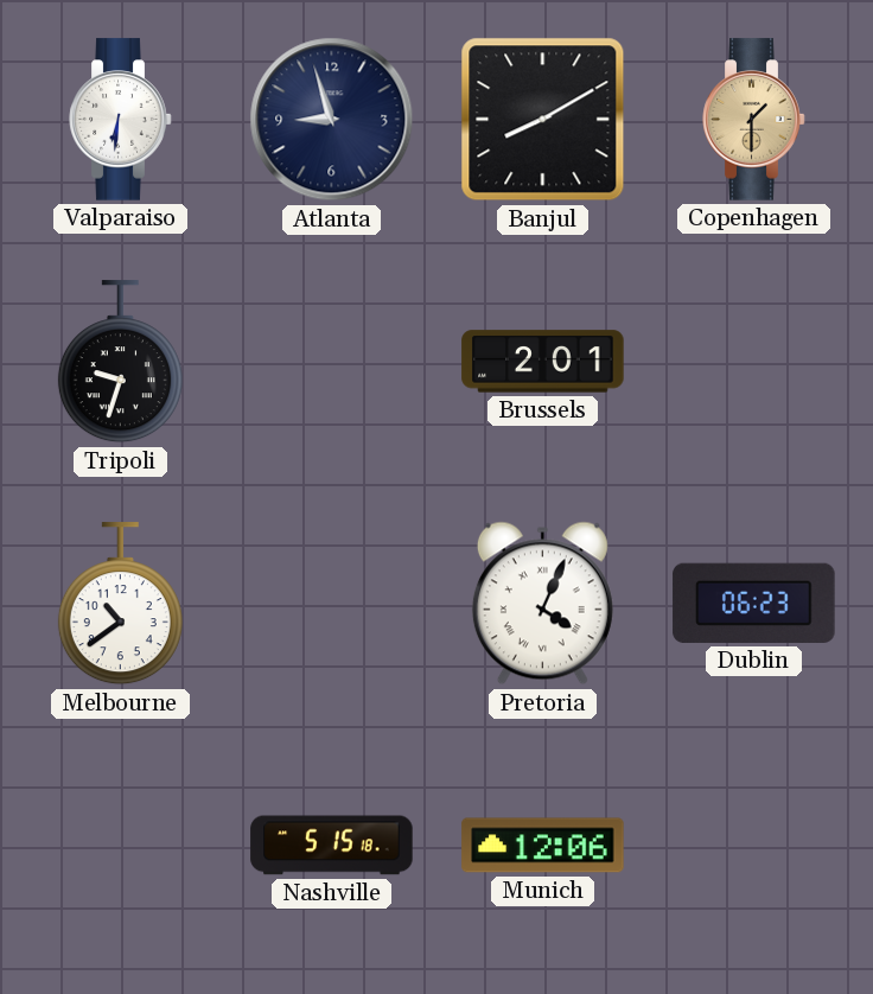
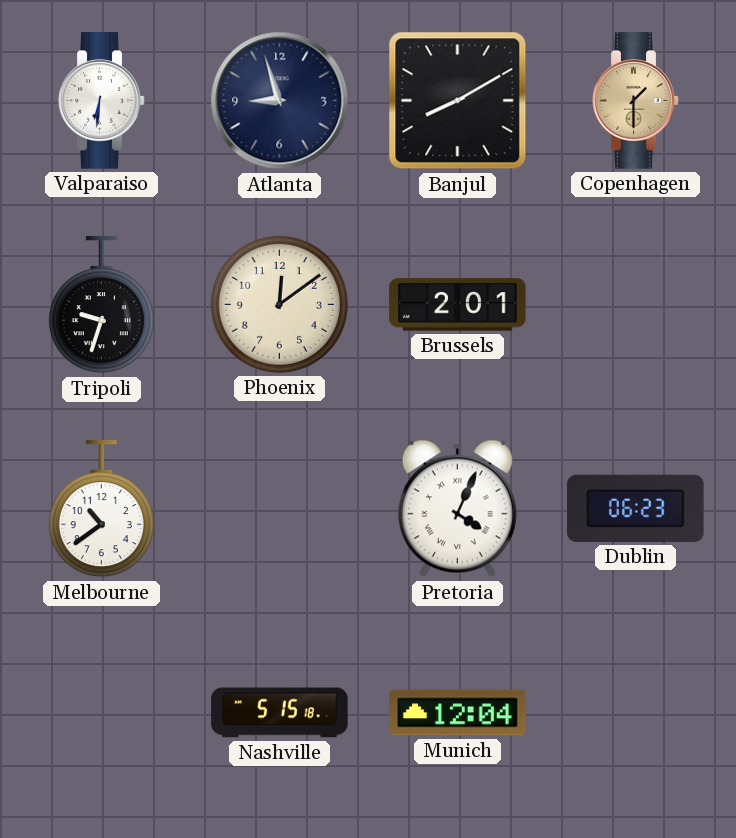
Phoenix: none -> 12:09
Munich: 12:06 -> 12:04
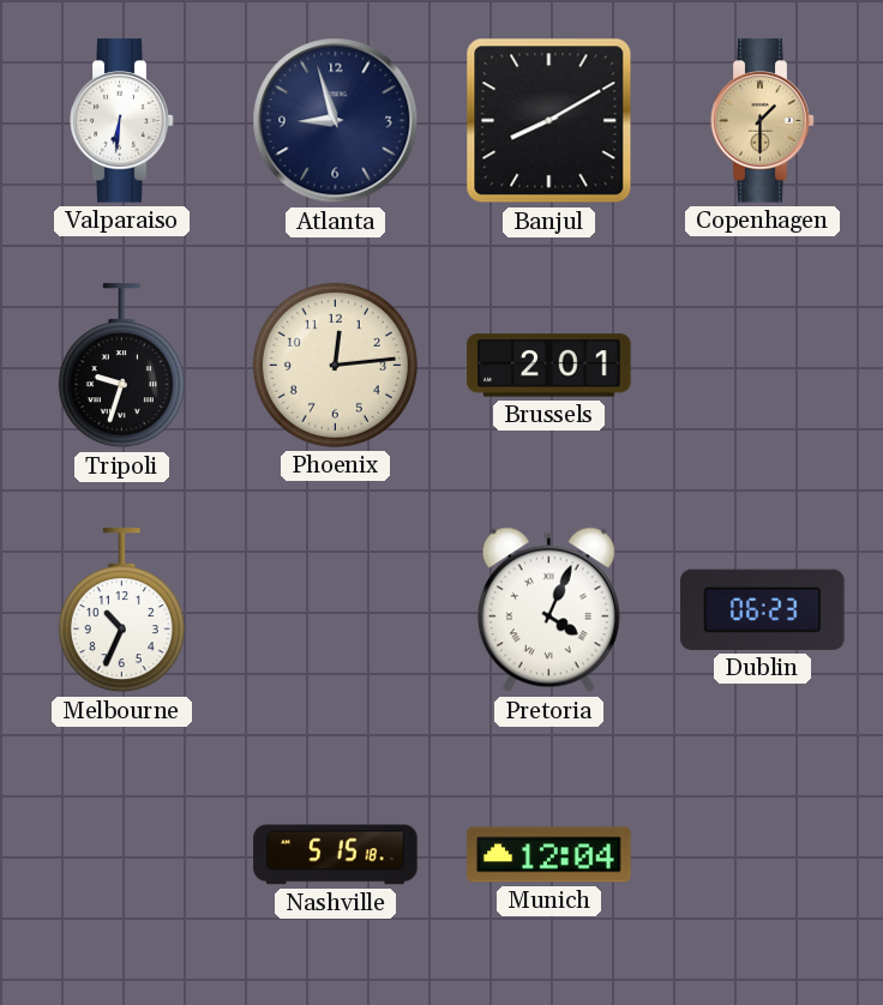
Phoenix: 12:09 -> 12:14
Melbourne: 10:39 -> 10:34
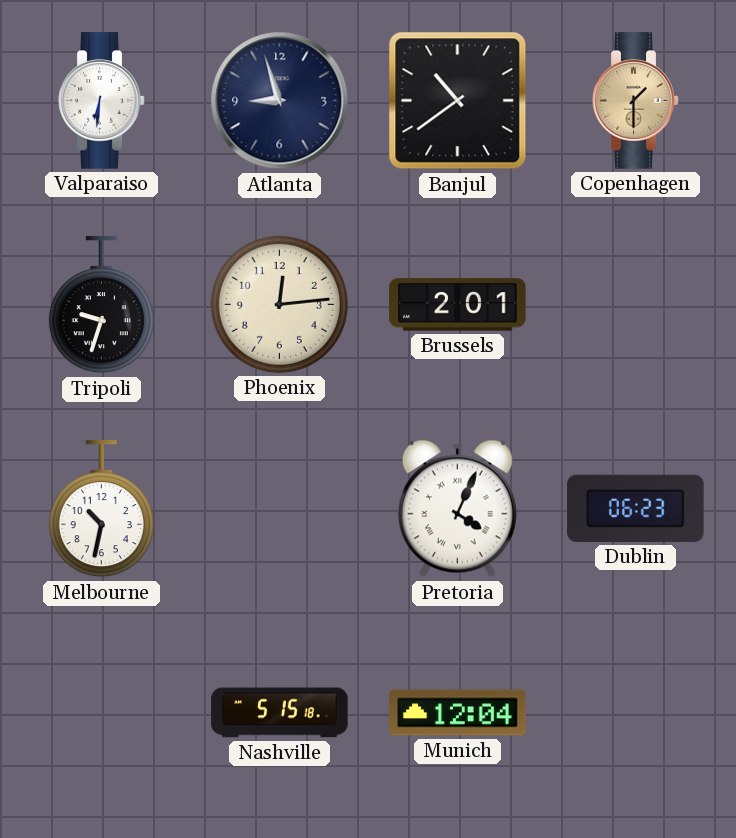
Banjul: 8:10 -> 10:39
Melbourne: 10:34 -> 10:32
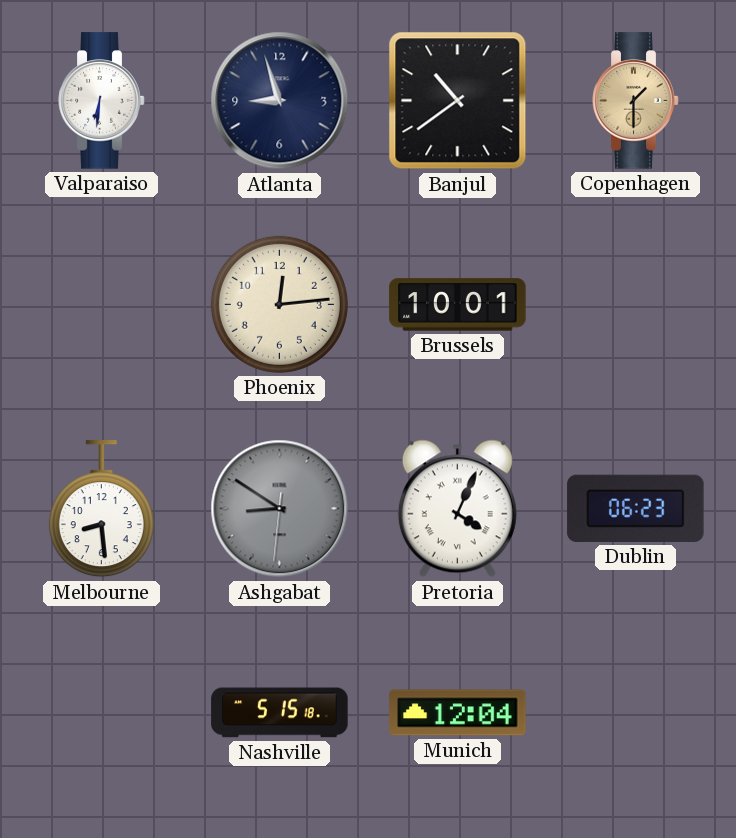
Tripoli: 9:33 -> none
Brussels: 2:01 -> 10:01
Melbourne: 10:32 -> 8:29
Ashgabat: none -> 8:50
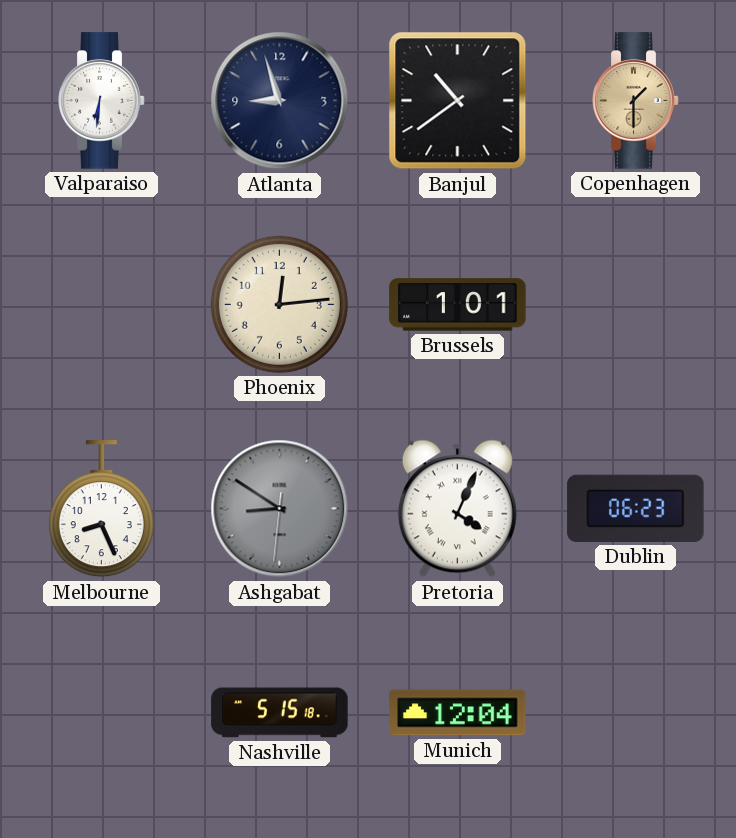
Brussels: 10:01 -> 1:01
Melbourne: 8:29 -> 8:26
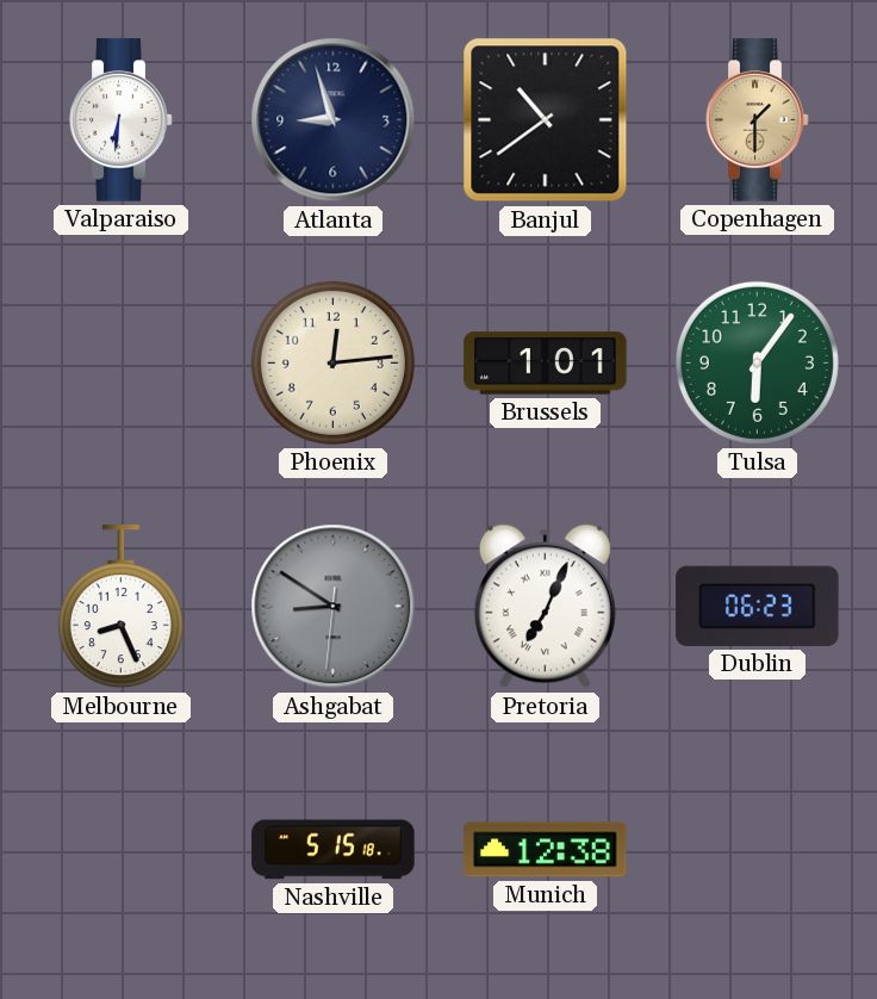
Tulsa: none -> 6:06
Pretoria: 4:04 -> 7:04
Munich: 12:04 -> 12:38
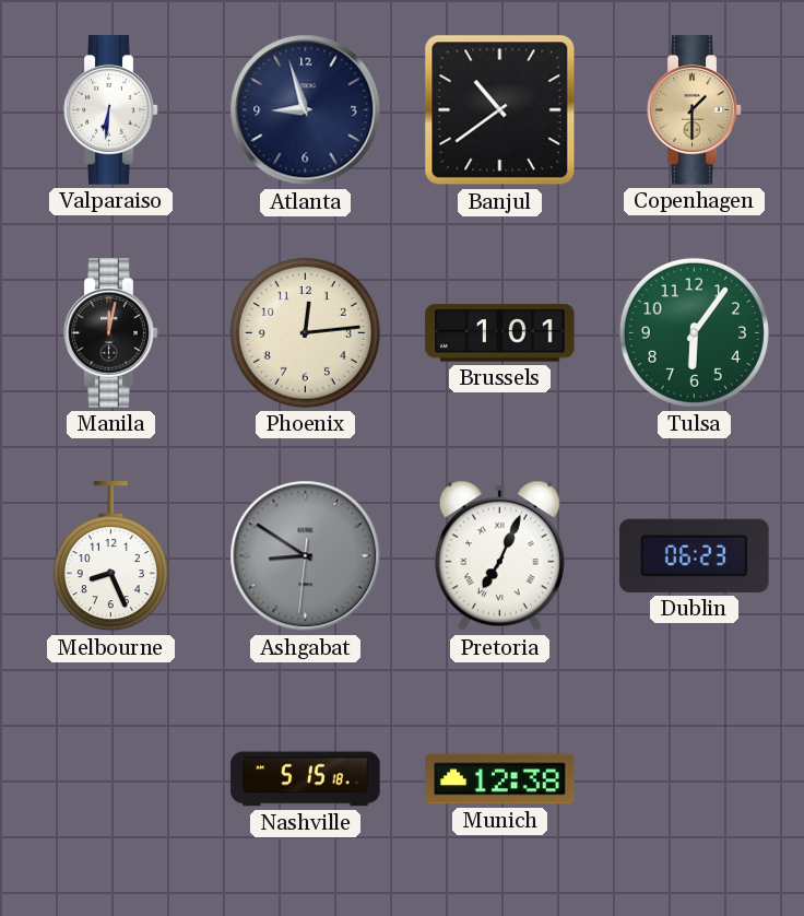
Manila: none -> 12:02
